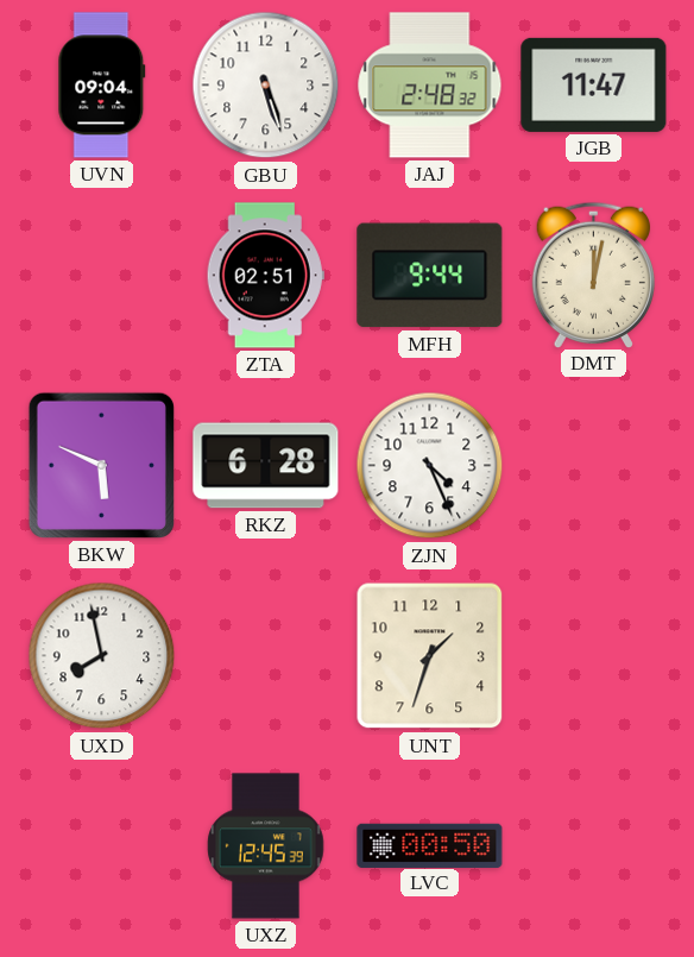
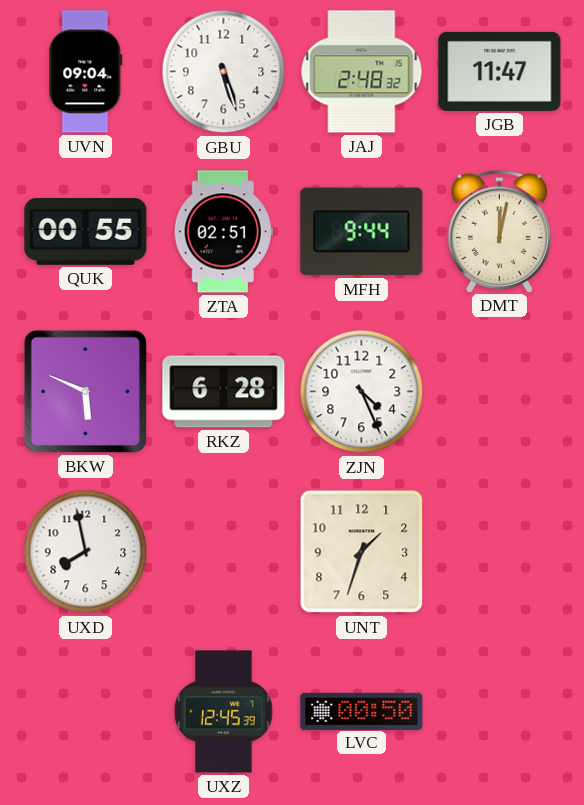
QUK: none -> 00:55
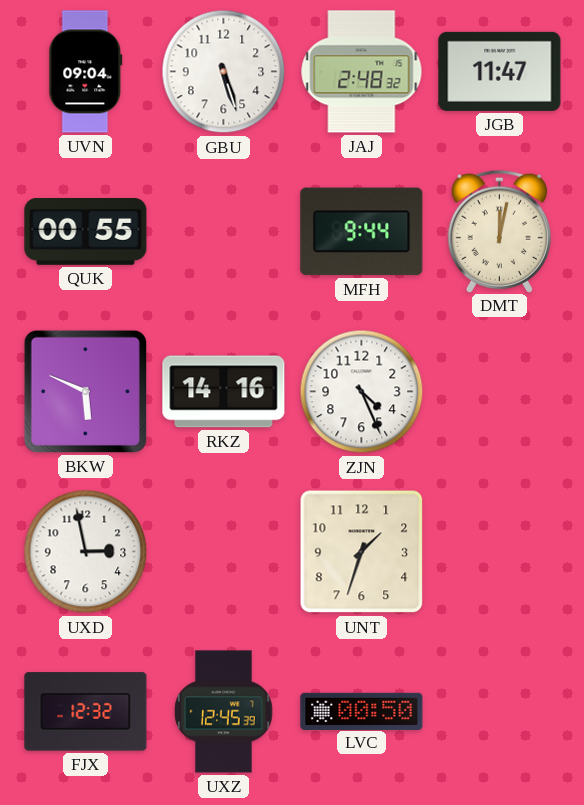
ZTA: 02:51 -> none
RKZ: 6:28 -> 14:16
UXD: 7:58 -> 2:58
FJX: none -> 12:32
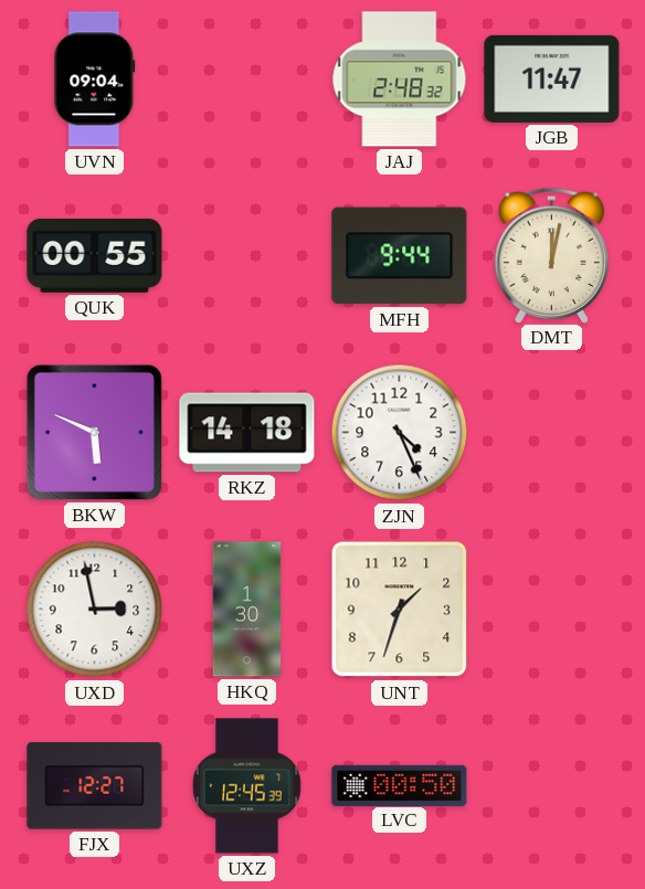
GBU: 5:27 -> none
RKZ: 14:16 -> 14:18
HKQ: none -> 1:30
FJX: 12:32 -> 12:27
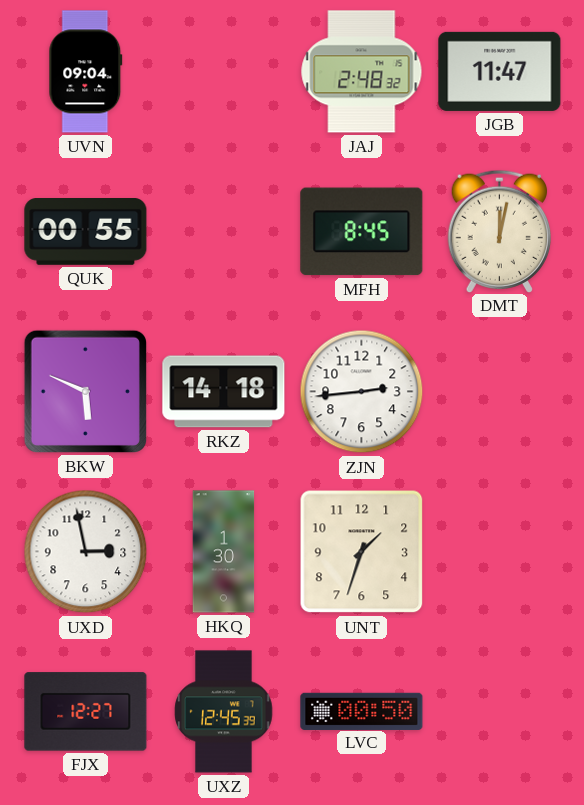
MFH: 9:44 -> 8:45
ZJN: 4:26 -> 2:44
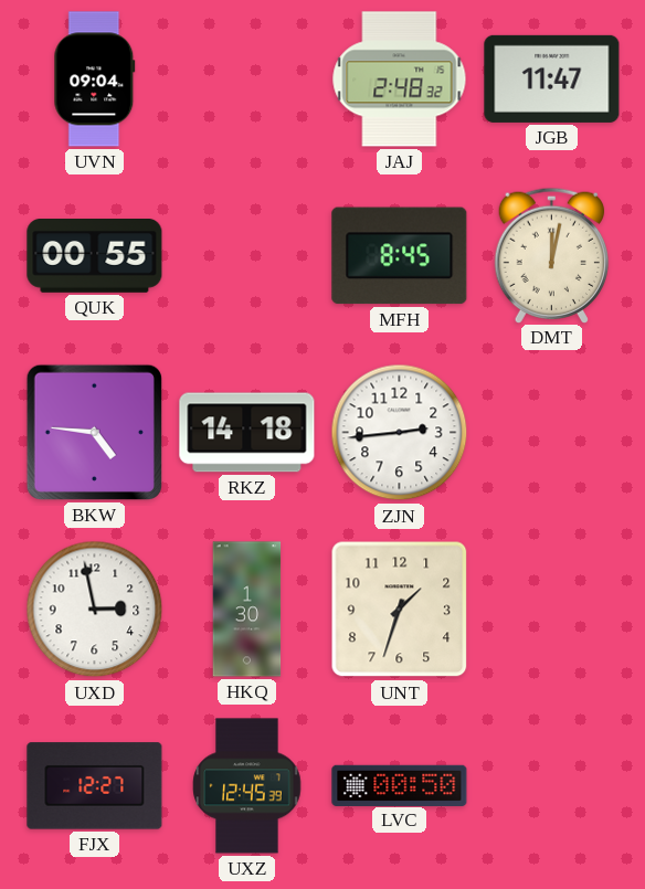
BKW: 5:49 -> 4:46
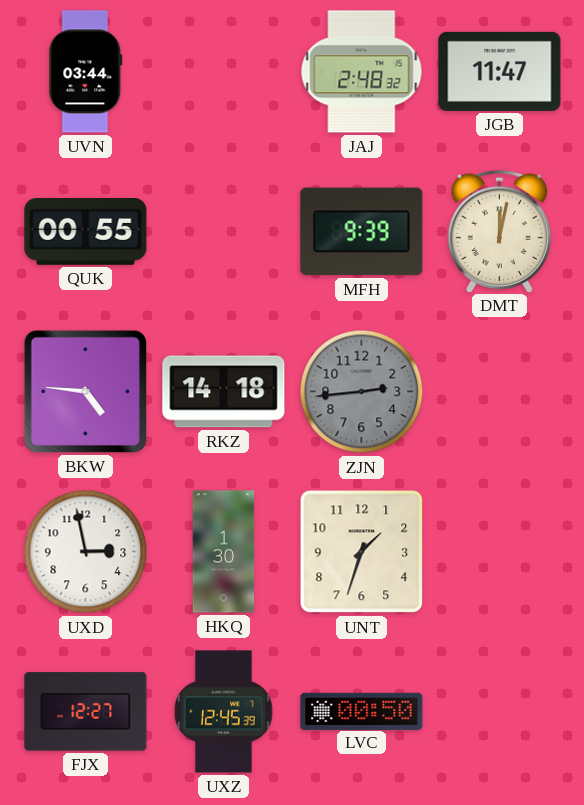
UVN: 09:04 -> 03:44
MFH: 8:45 -> 9:39
ZJN dial: white -> grey
